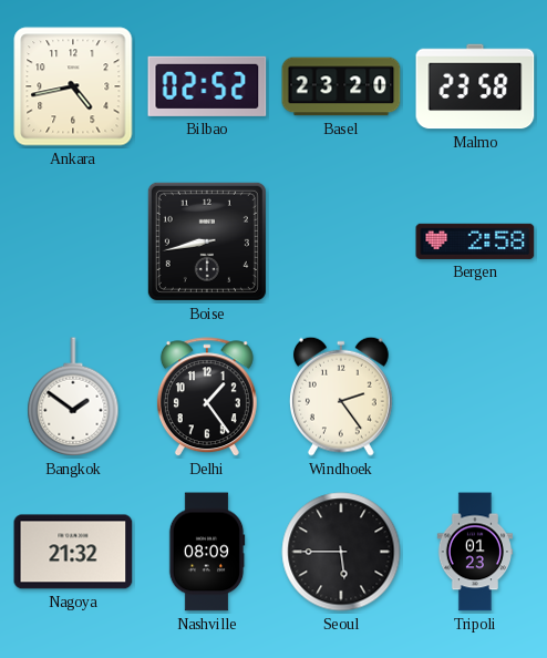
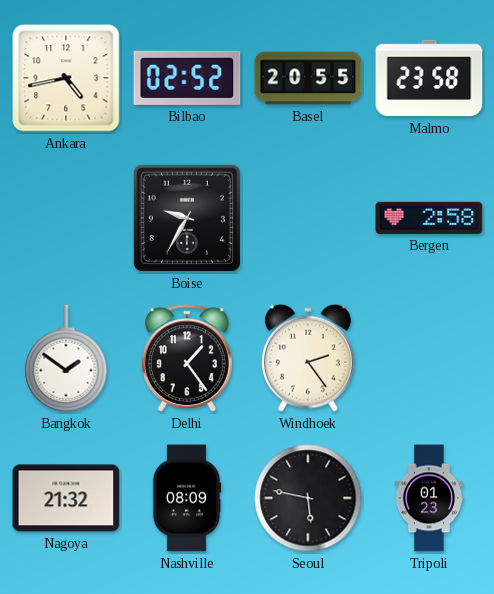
Basel: 23:20 -> 20:55
Boise: 8:43 -> 9:35
Seoul: 5:45 -> 5:47
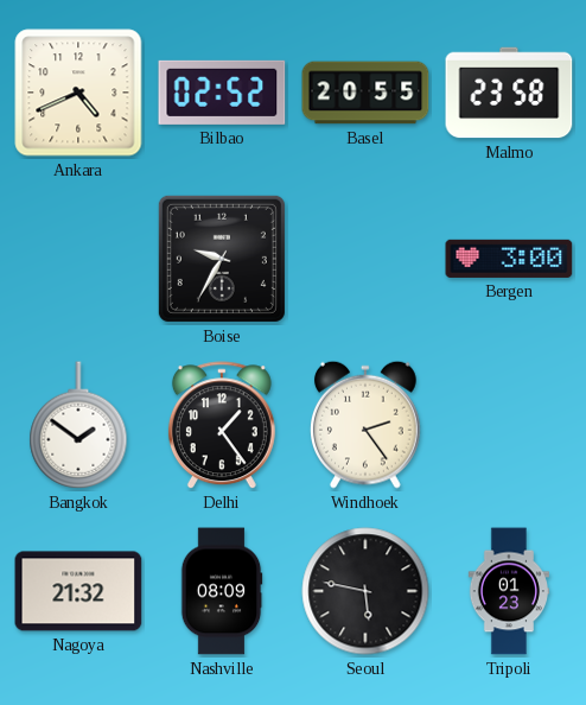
Ankara: 4:43 -> 4:41
Bergen: 2:58 -> 3:00
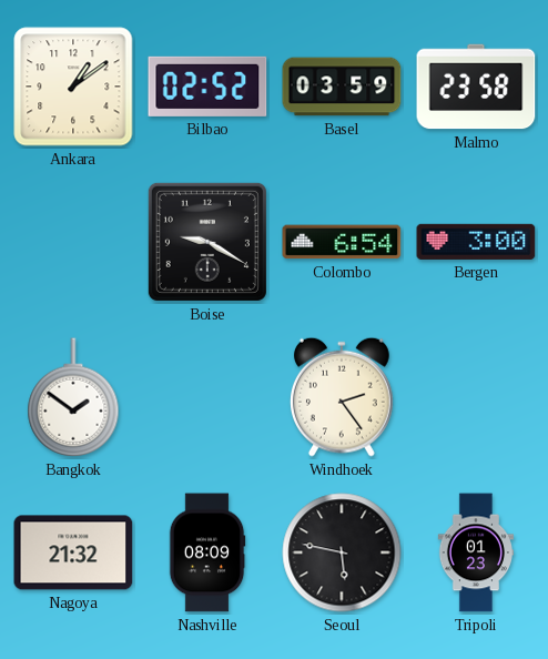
Ankara: 4:41 -> 1:09
Basel: 20:55 -> 03:59
Boise: 9:35 -> 9:20
Colombo: none -> 6:54
Delhi: 1:24 -> none
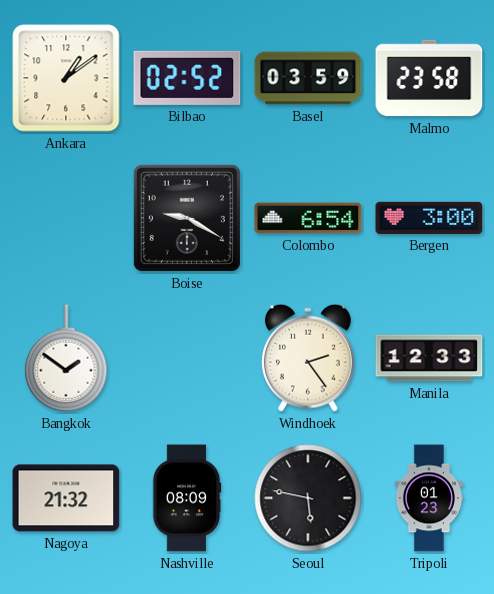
Manila: none -> 12:33
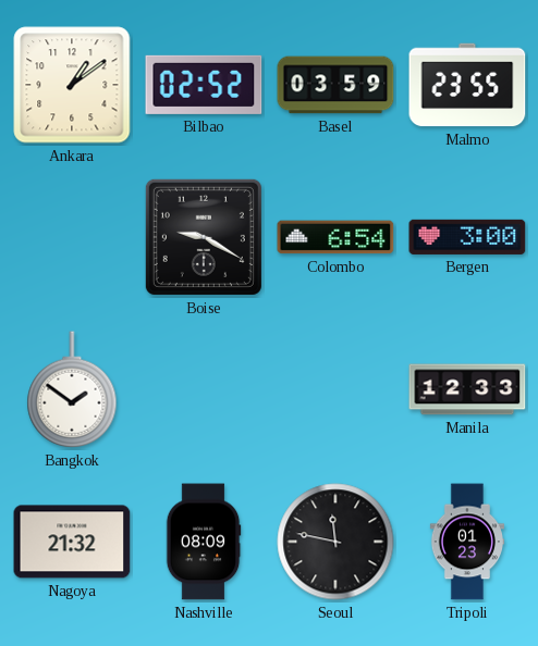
Malmo: 23:58 -> 23:55
Windhoek: 2:24 -> none
Seoul: 5:47 -> 11:47
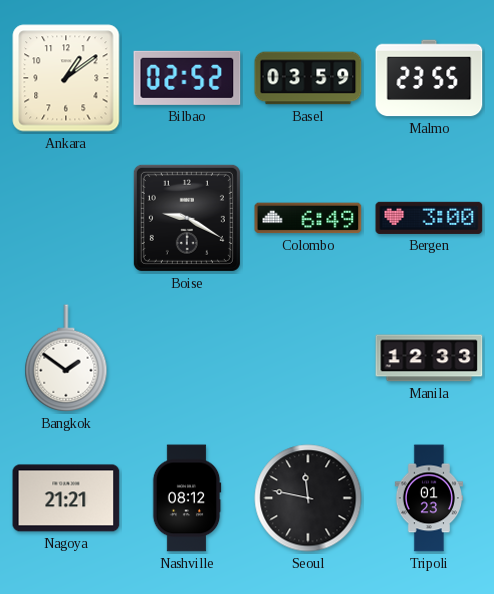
Colombo: 6:54 -> 6:49
Nagoya: 21:32 -> 21:21
Nashville: 08:09 -> 08:12
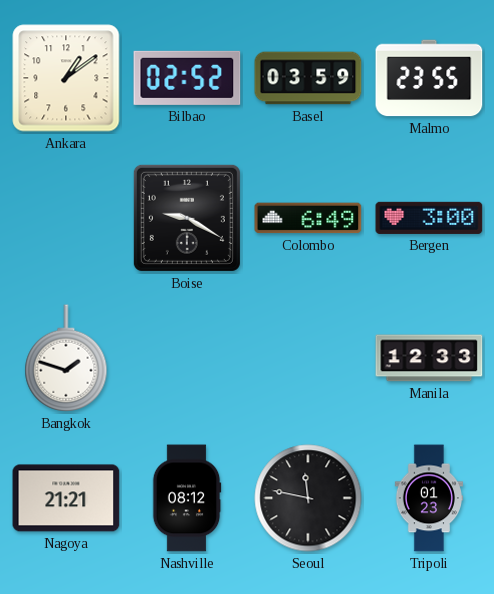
Bangkok: 1:51 -> 1:48
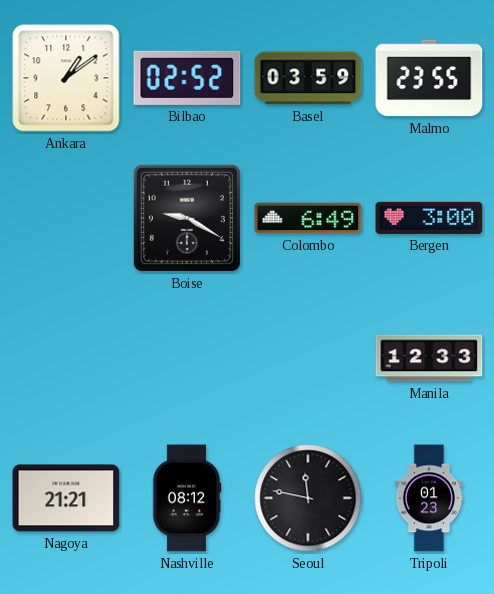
Bangkok: 1:48 -> none
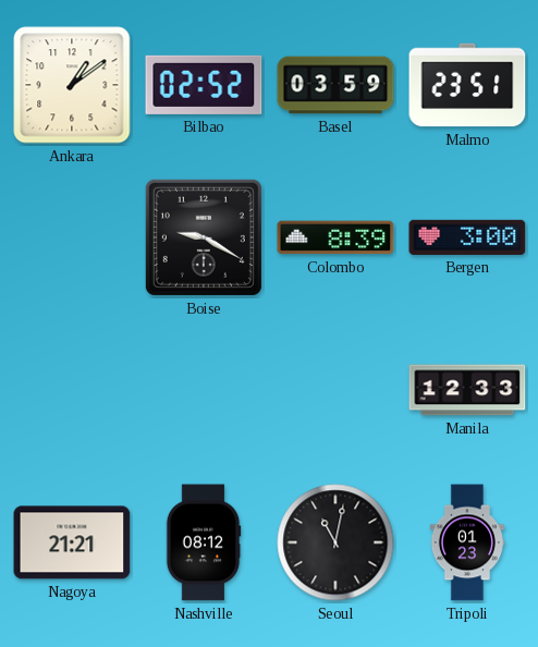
Malmo: 23:55 -> 23:51
Colombo: 6:49 -> 8:39
Seoul: 11:47 -> 11:02
